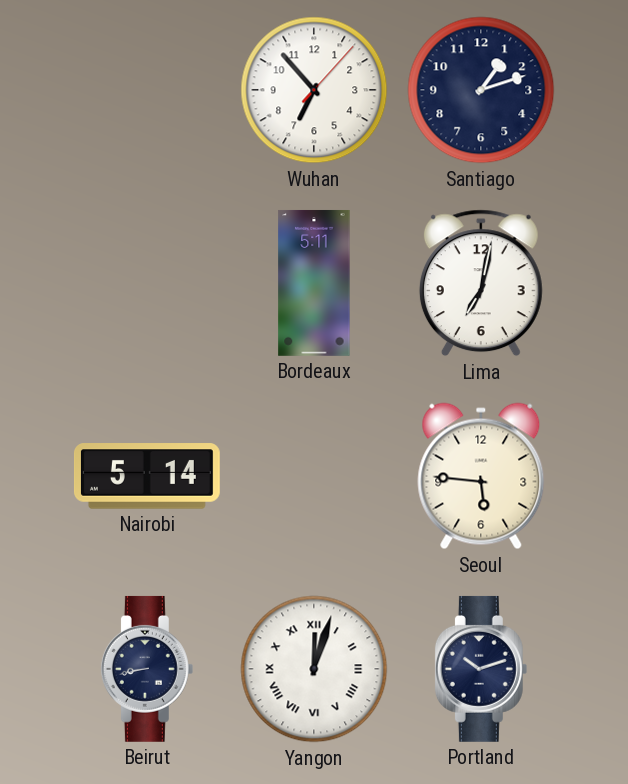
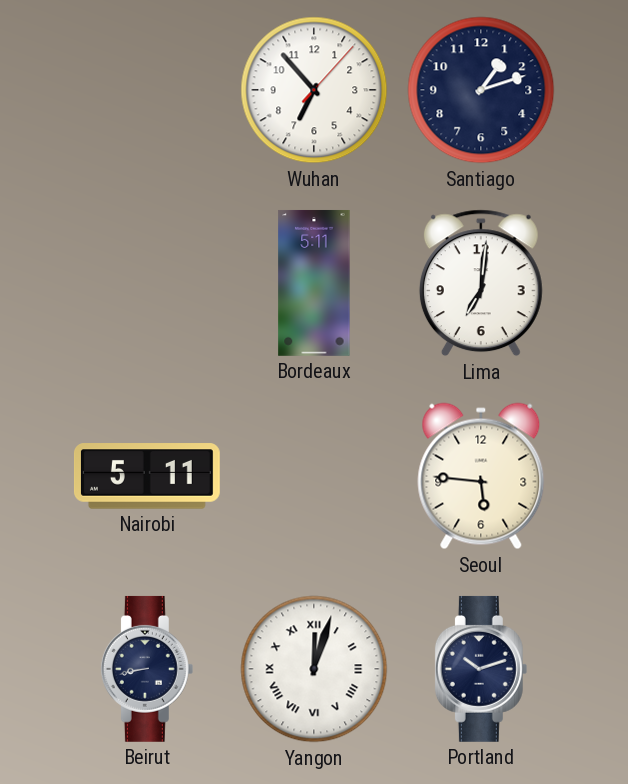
Lima: 7:02 -> 7:01
Nairobi: 5:14 -> 5:11
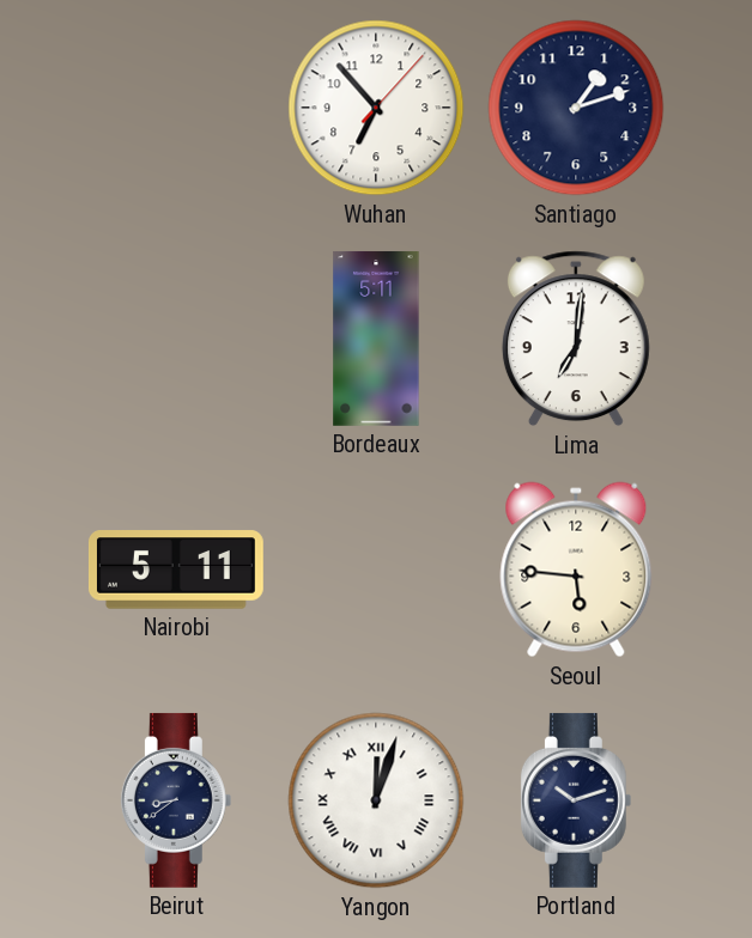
Beirut: 8:43 -> 8:39
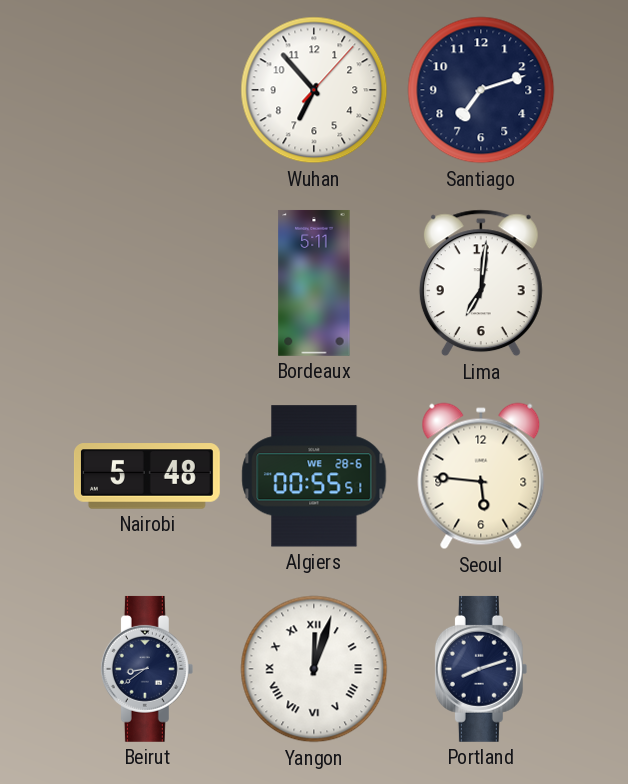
Santiago: 1:12 -> 7:12
Nairobi: 5:11 -> 5:48
Algiers: none -> 00:55
Portland: 10:12 -> 8:12
